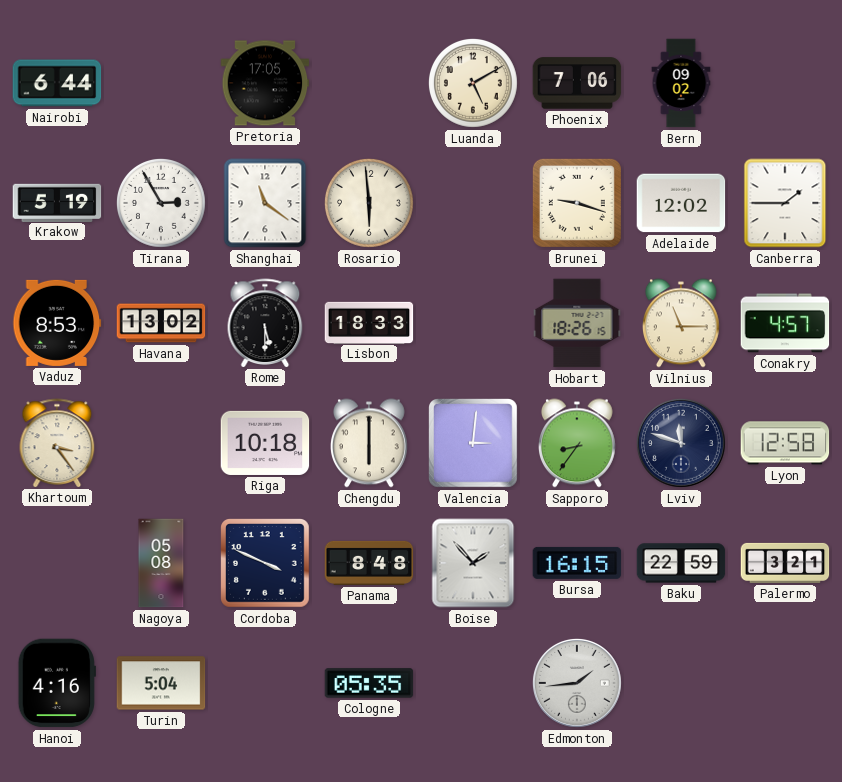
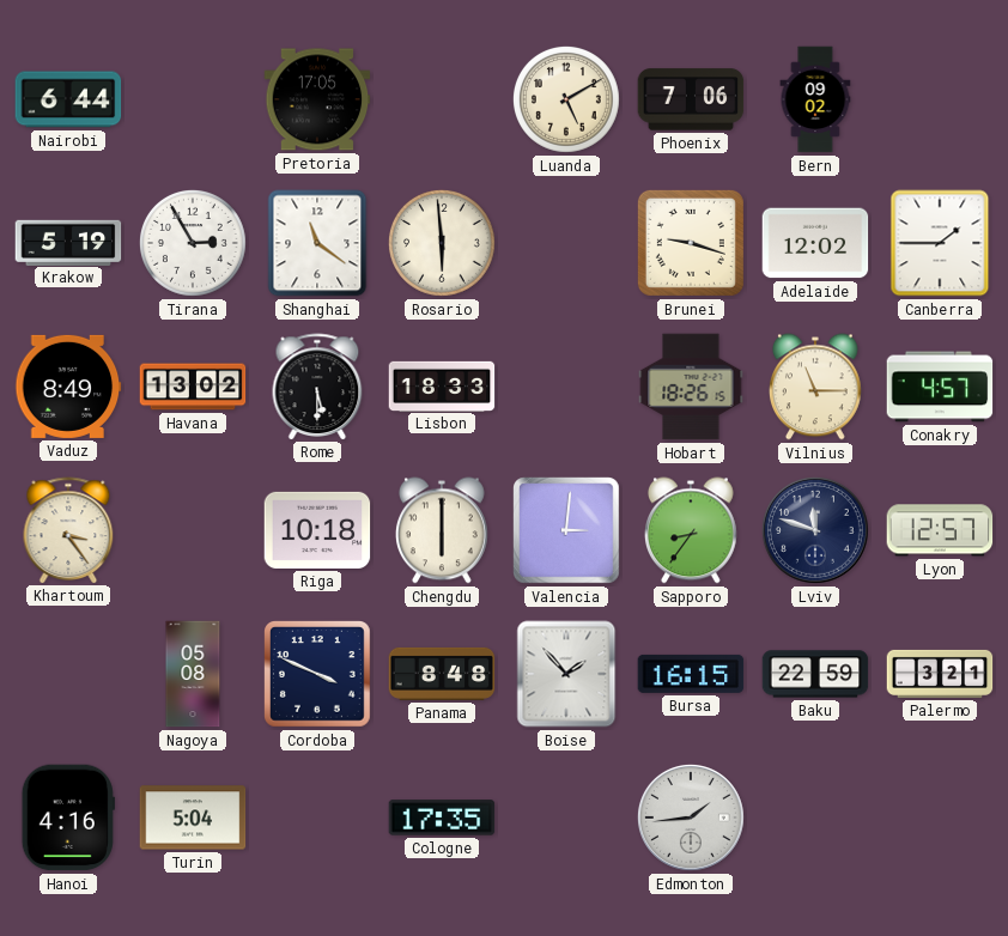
Vaduz: 8:53 -> 8:49
Lyon: 12:58 -> 12:57
Cologne: 05:35 -> 17:35
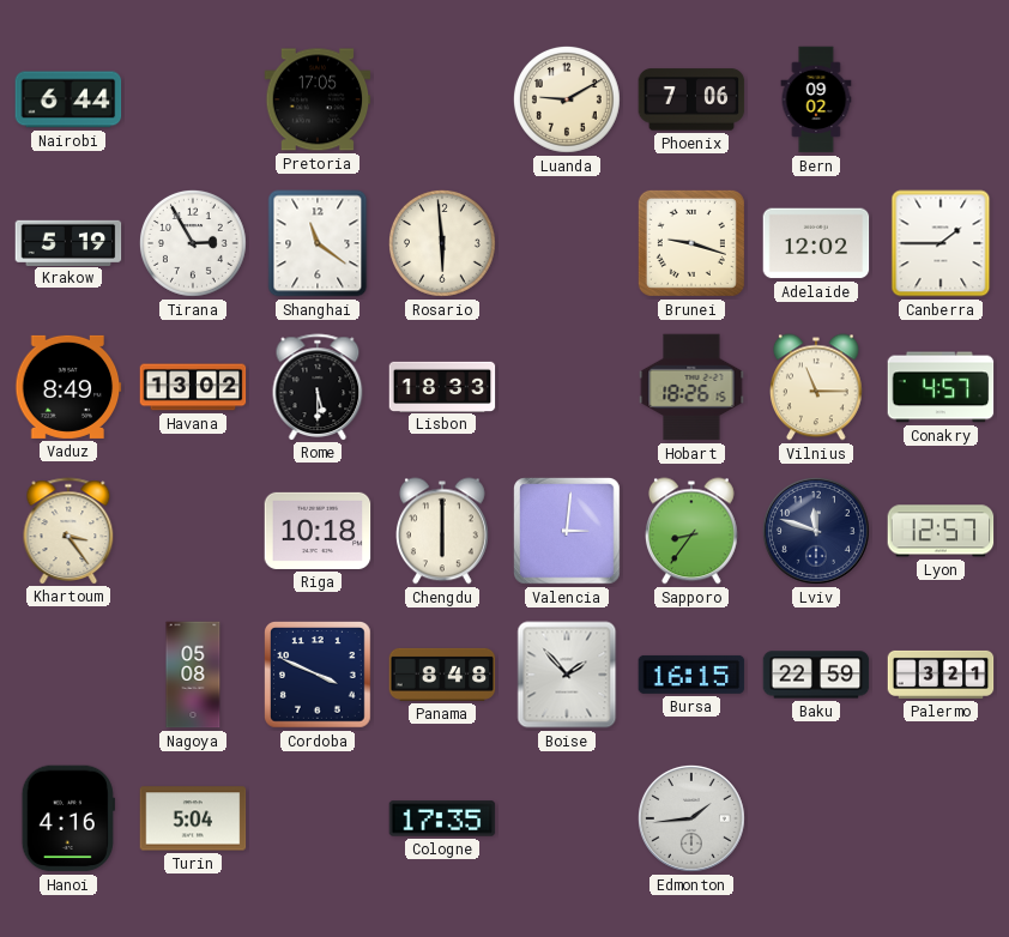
Luanda: 5:10 -> 9:10
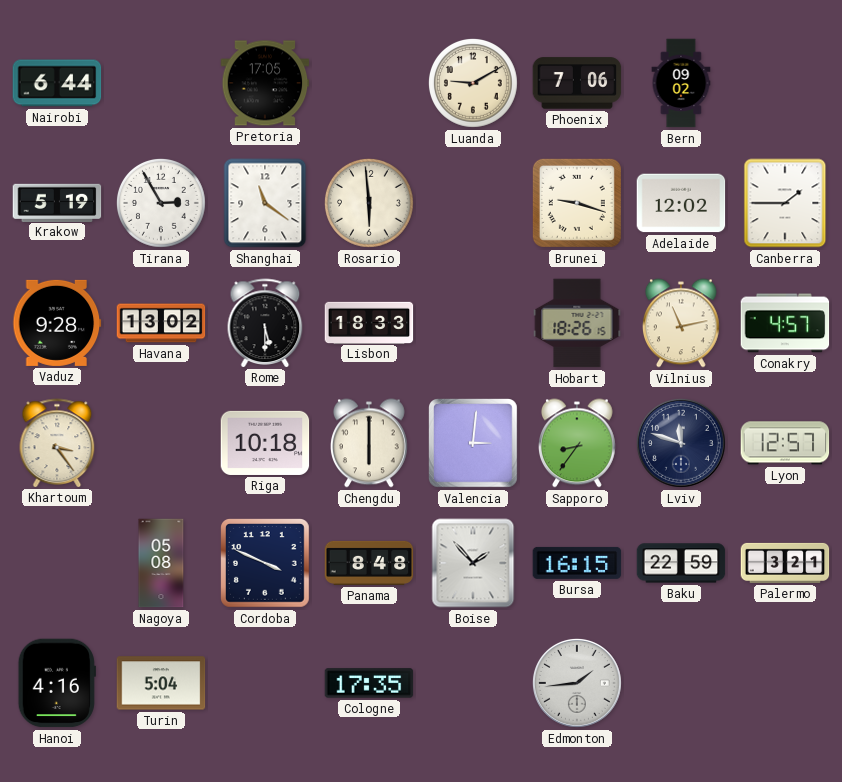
Vaduz: 8:49 -> 9:28
Vilnius: 11:15 -> 11:13
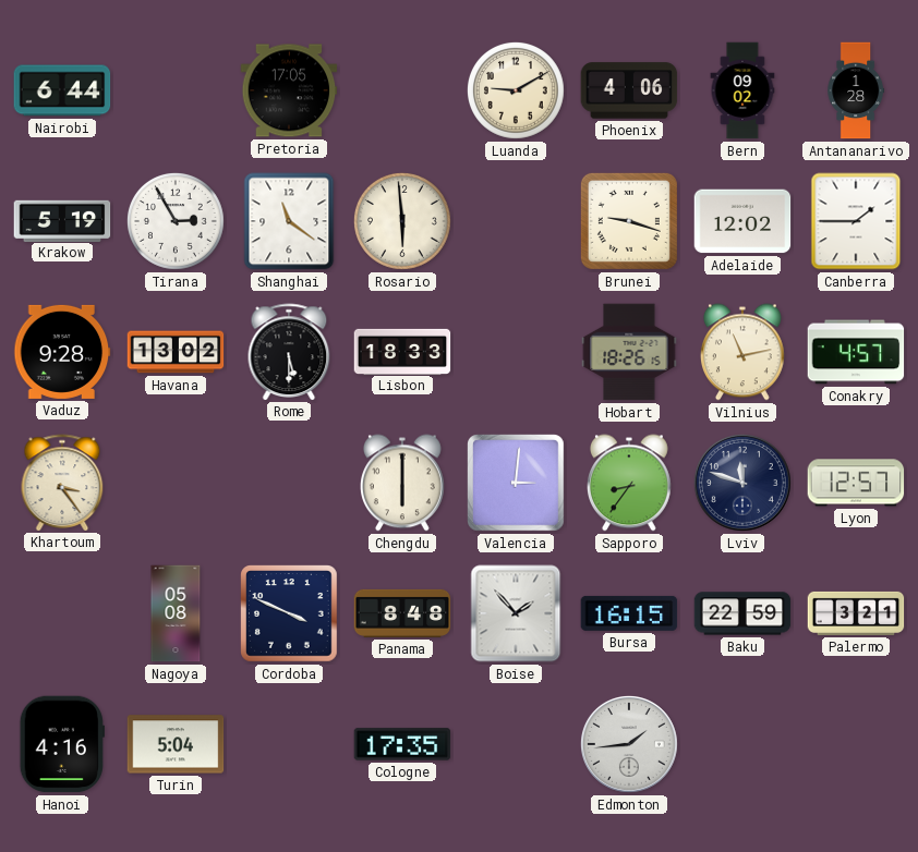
Phoenix: 7:06 -> 4:06
Antananarivo: none -> 1:28
Riga: 10:18 -> none
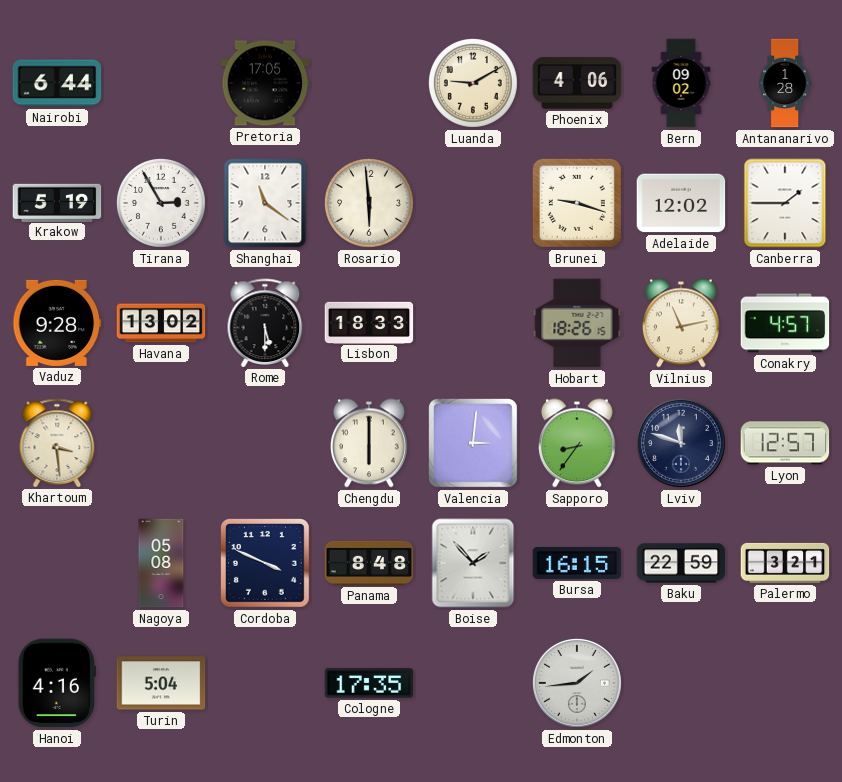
Khartoum: 3:24 -> 3:29
